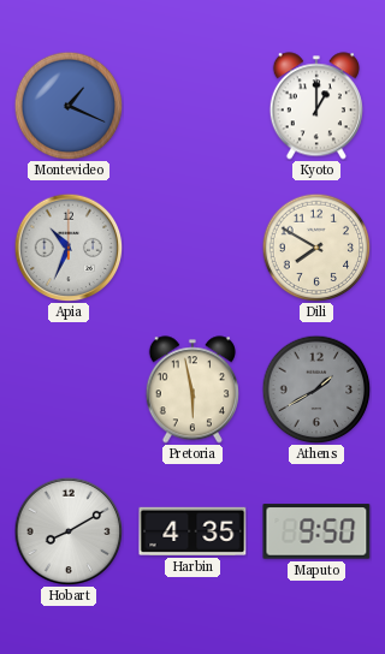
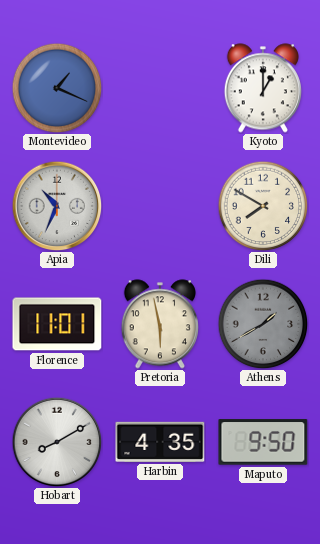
Florence: none -> 11:01
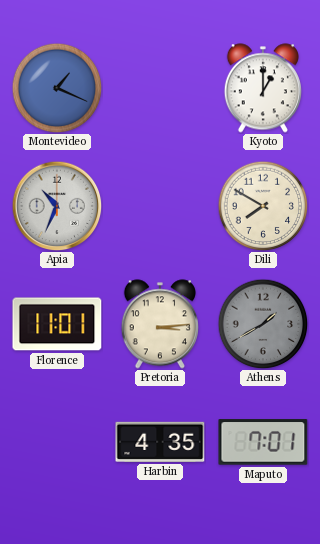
Pretoria: 5:58 -> 3:14
Hobart: 8:10 -> none
Maputo: 9:50 -> 7:01
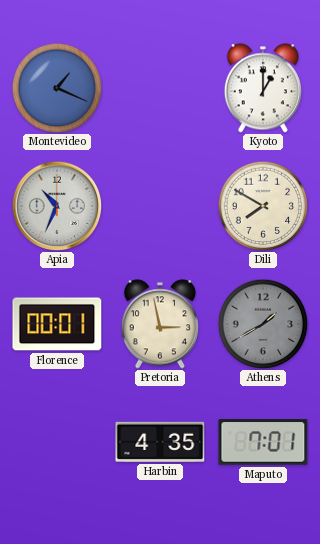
Florence: 11:01 -> 00:01
Pretoria: 3:14 -> 2:58
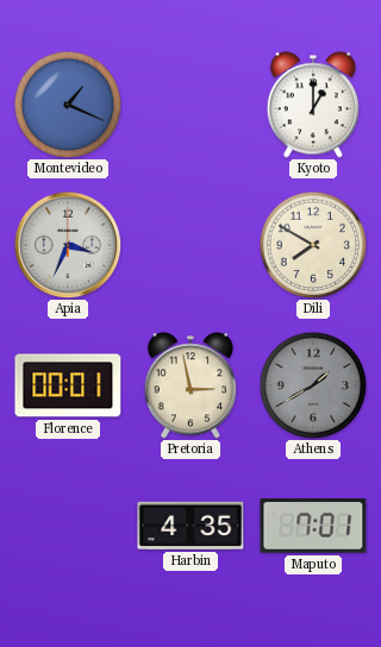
Apia: 10:34 -> 3:34
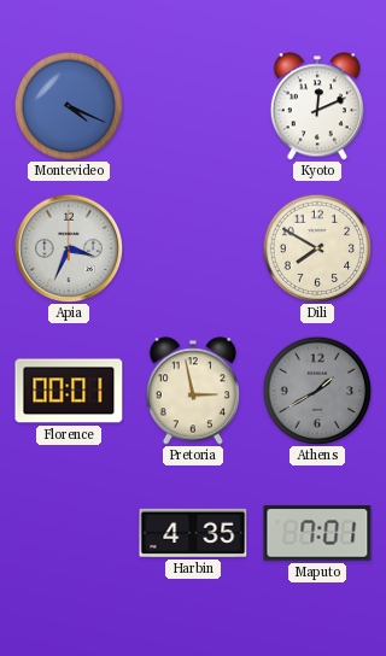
Montevideo: 1:19 -> 4:19
Kyoto: 1:00 -> 12:11
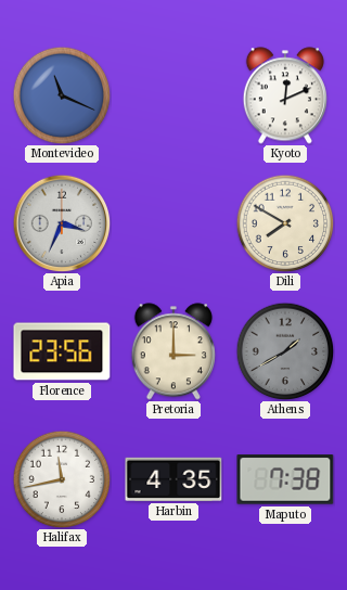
Montevideo: 4:19 -> 11:19
Florence: 00:01 -> 23:56
Pretoria: 2:58 -> 3:00
Halifax: none -> 11:43
Maputo: 7:01 -> 7:38
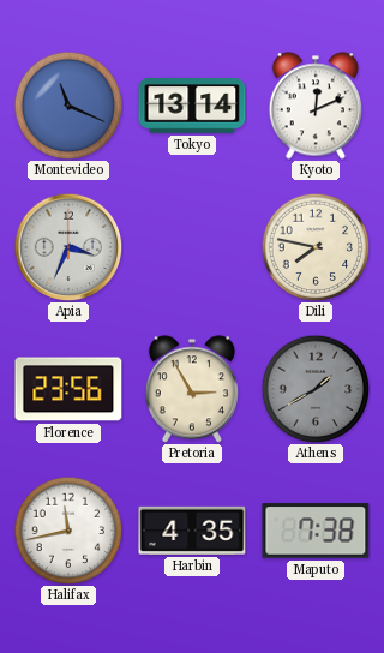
Tokyo: none -> 13:14
Dili: 7:50 -> 7:47
Pretoria: 3:00 -> 2:55
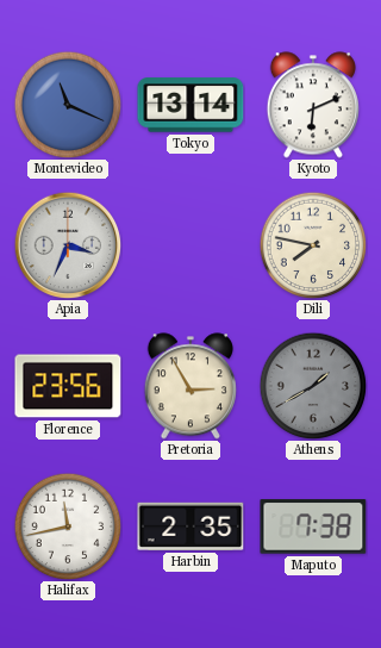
Kyoto: 12:11 -> 6:11
Harbin: 4:35 -> 2:35
